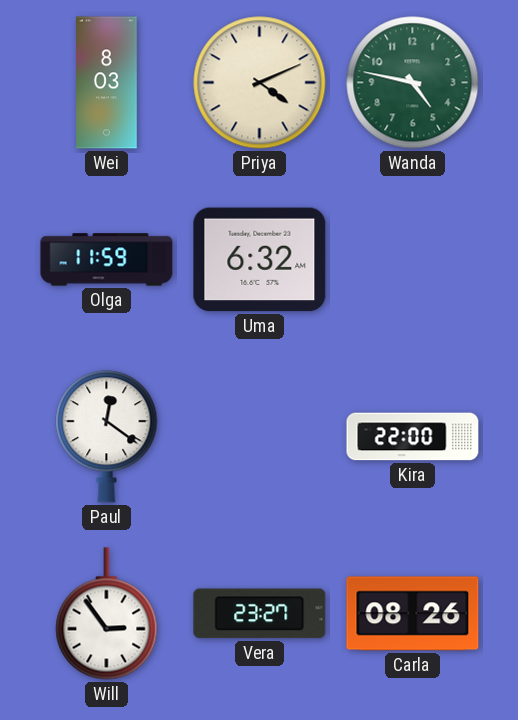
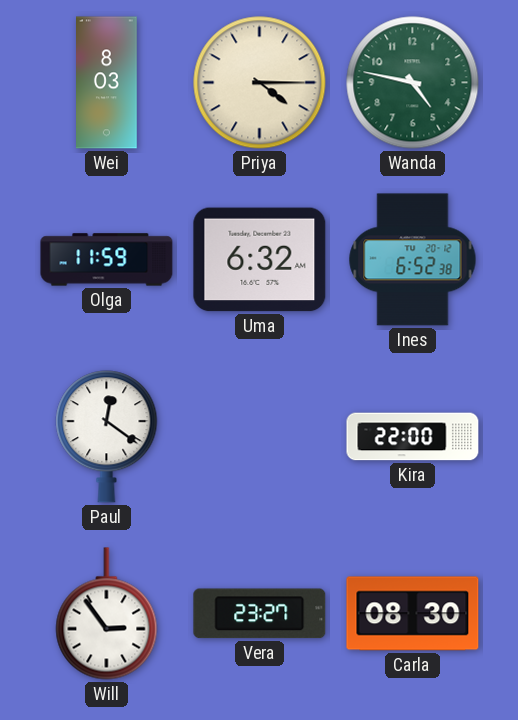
Priya: 4:11 -> 4:15
Ines: none -> 6:52
Carla: 08:26 -> 08:30
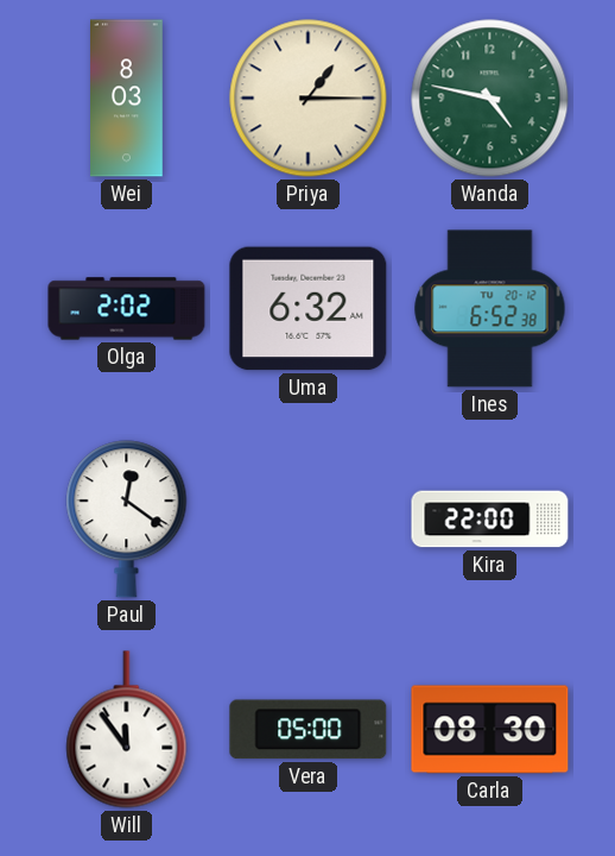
Priya: 4:15 -> 1:15
Olga: 11:59 -> 2:02
Will: 2:54 -> 11:54
Vera: 23:27 -> 05:00
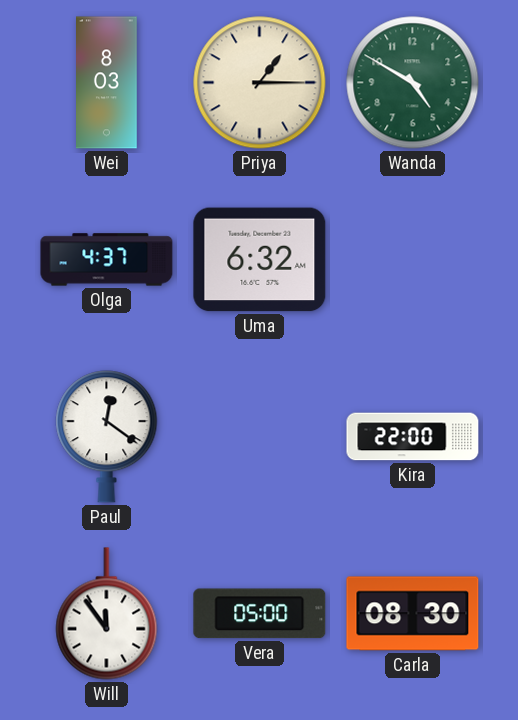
Wanda: 4:47 -> 4:50
Olga: 2:02 -> 4:37
Ines: 6:52 -> none
